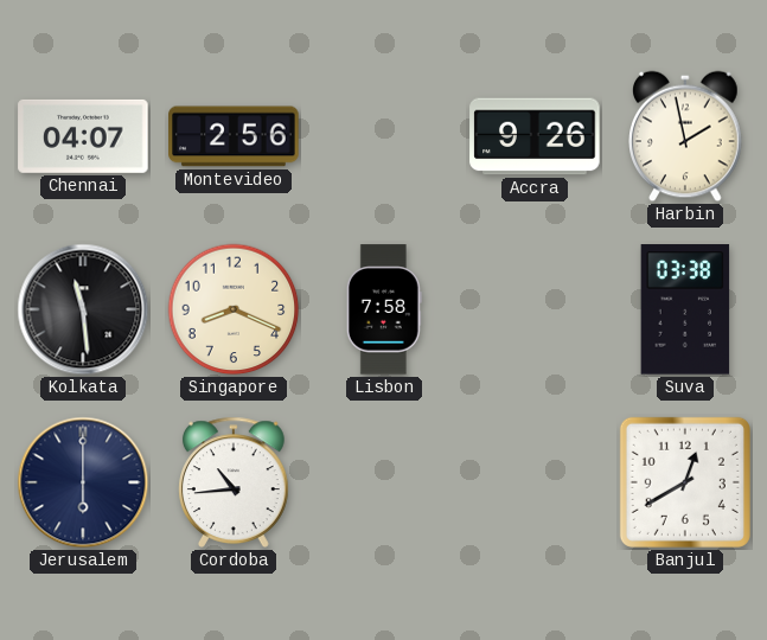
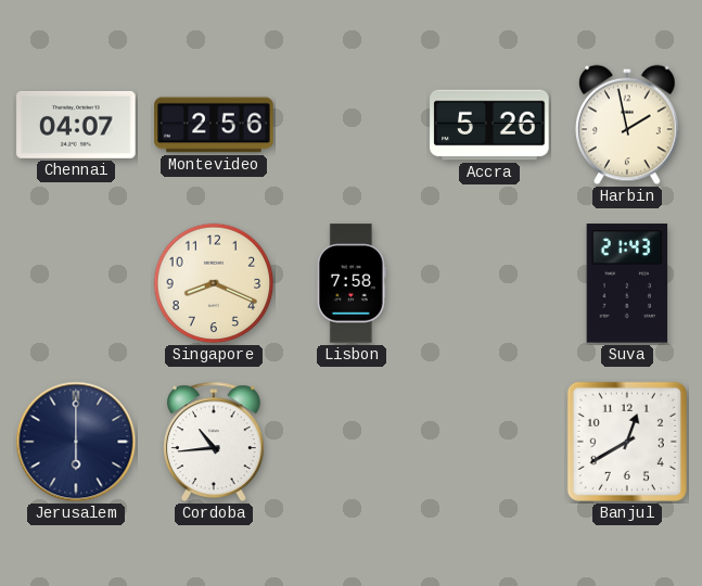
Accra: 9:26 -> 5:26
Kolkata: 11:29 -> none
Suva: 03:38 -> 21:43
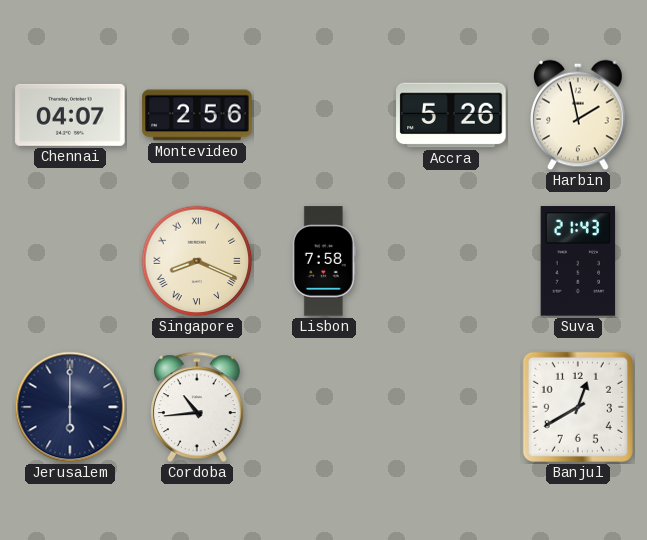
Singapore numerals: Arabic -> Roman
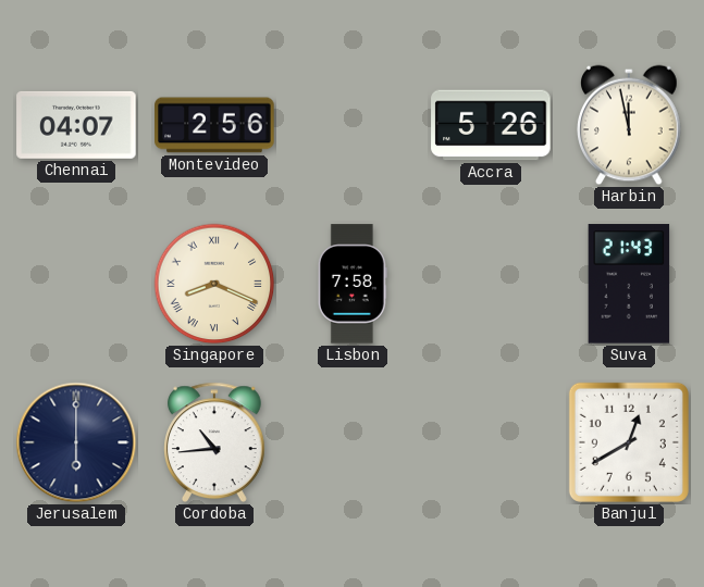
Harbin: 1:58 -> 11:58
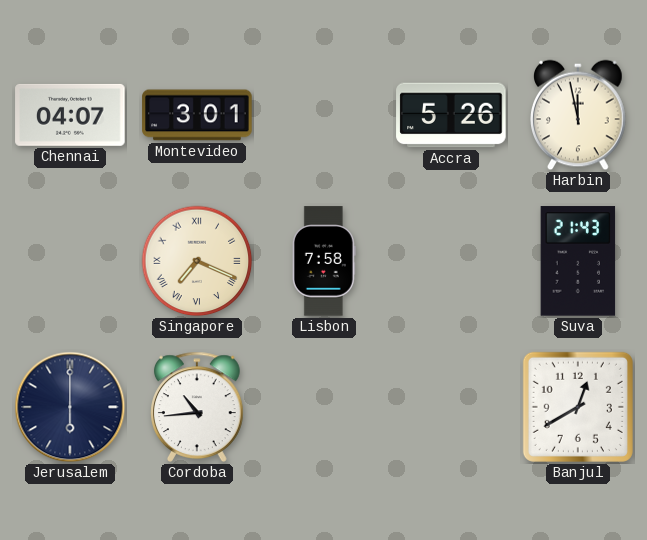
Montevideo: 2:56 -> 3:01
Singapore: 8:19 -> 7:19
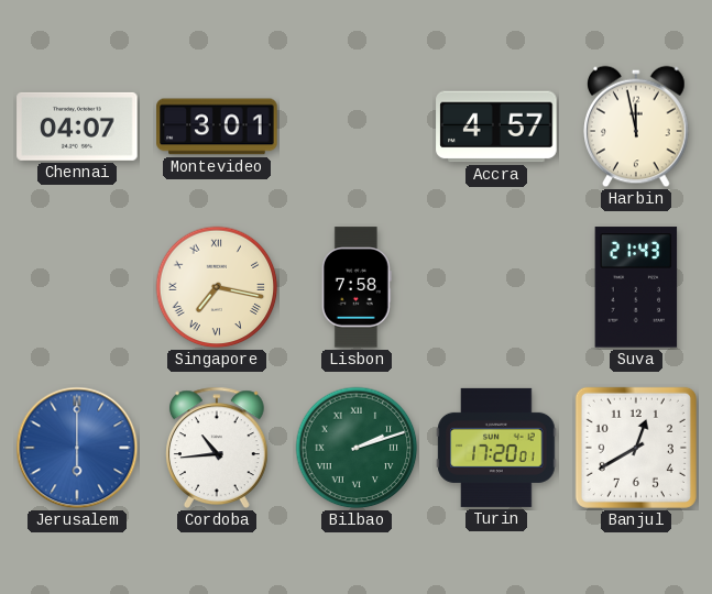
Accra: 5:26 -> 4:57
Singapore: 7:19 -> 7:17
Jerusalem dial: navy -> blue
Bilbao: none -> 2:12
Turin: none -> 17:20
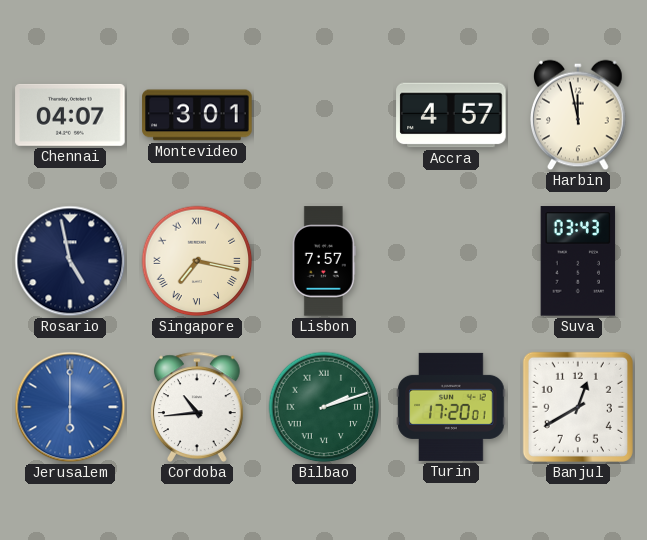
Rosario: none -> 4:58
Lisbon: 7:58 -> 7:57
Suva: 21:43 -> 03:43
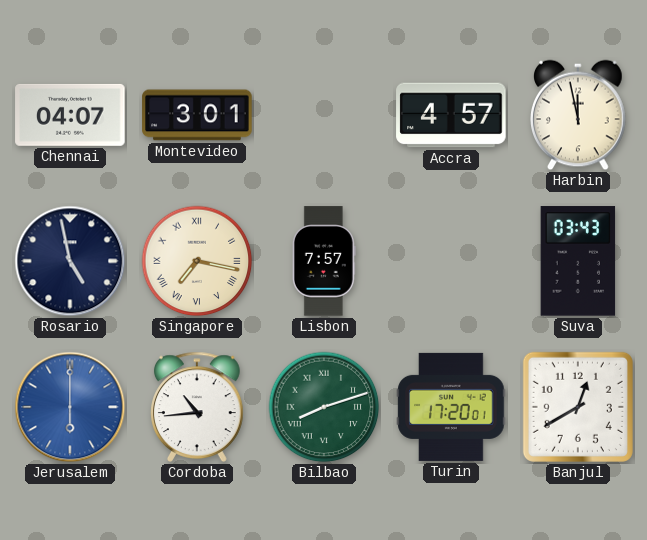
Bilbao: 2:12 -> 8:12
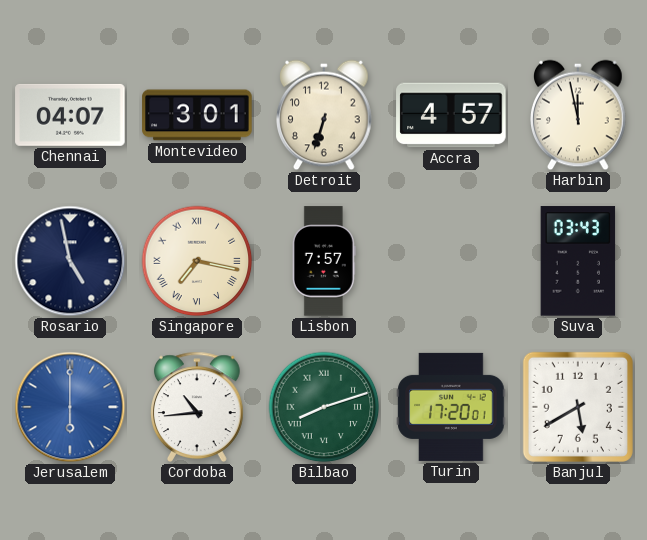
Detroit: none -> 6:33
Banjul: 12:40 -> 5:40
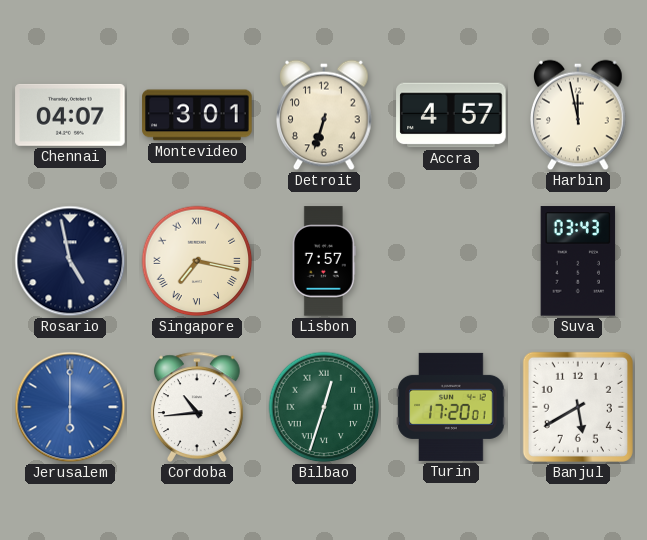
Bilbao: 8:12 -> 12:33
